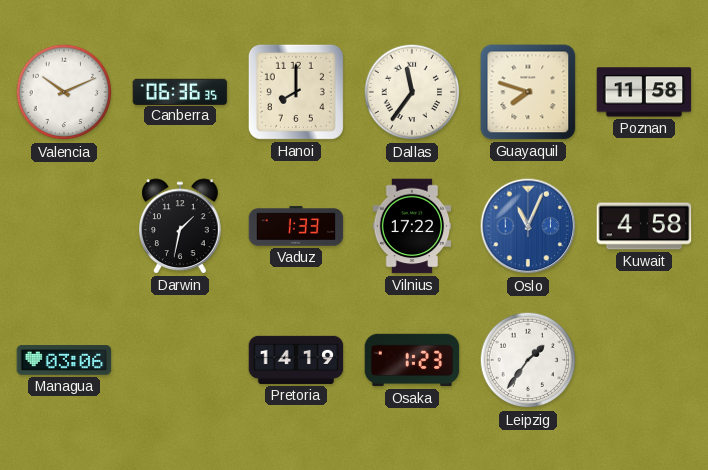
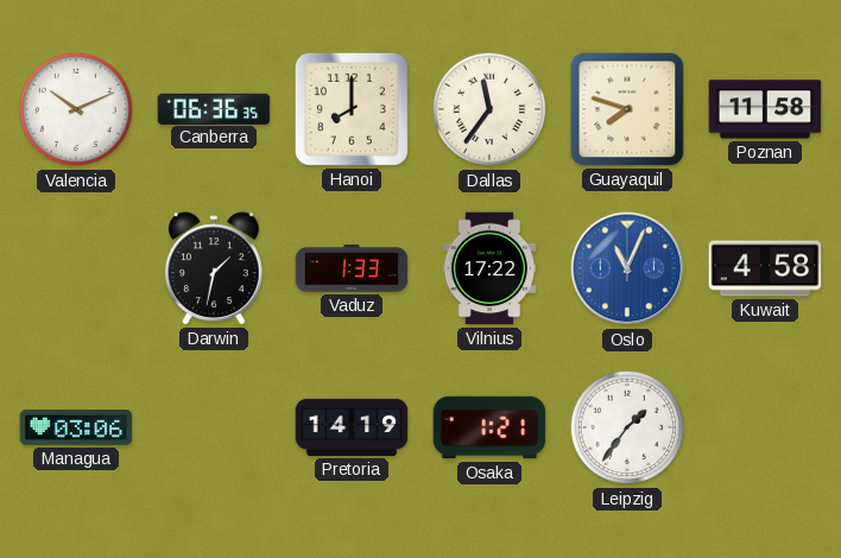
Osaka: 1:23 -> 1:21
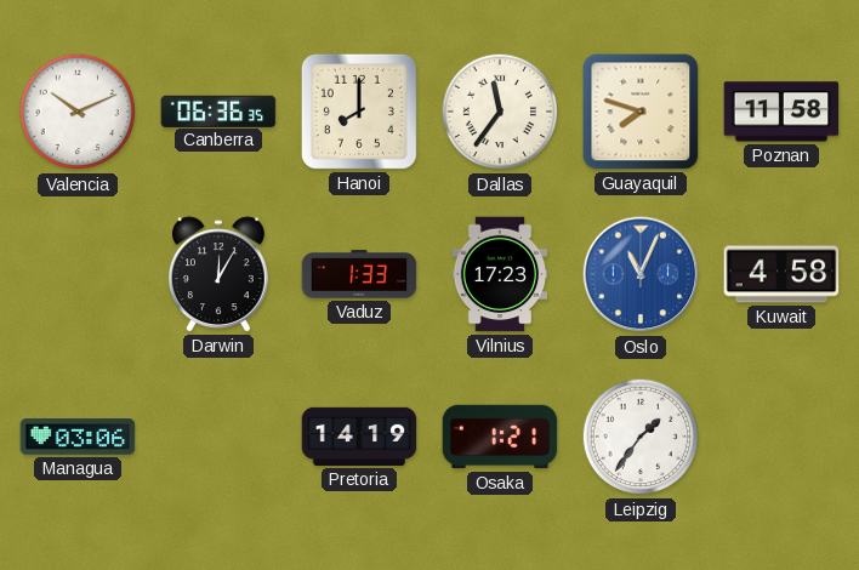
Darwin: 1:32 -> 12:05
Vilnius: 17:22 -> 17:23
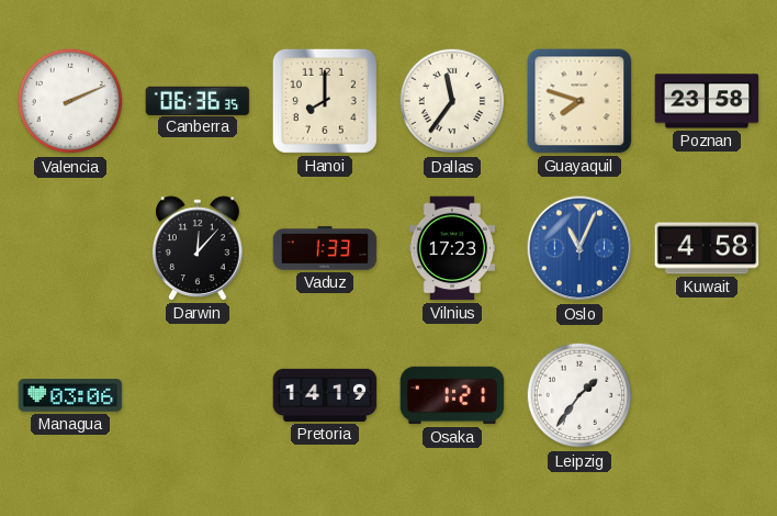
Valencia: 10:11 -> 2:11
Poznan: 11:58 -> 23:58
Darwin: 12:05 -> 12:07
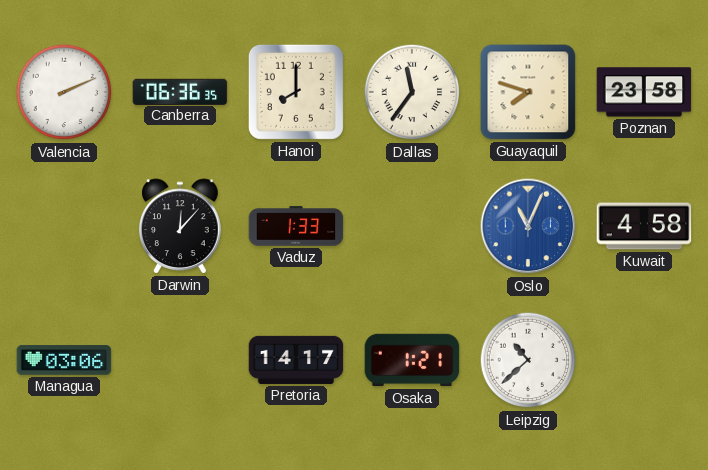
Vilnius: 17:23 -> none
Pretoria: 14:19 -> 14:17
Leipzig: 1:36 -> 10:38
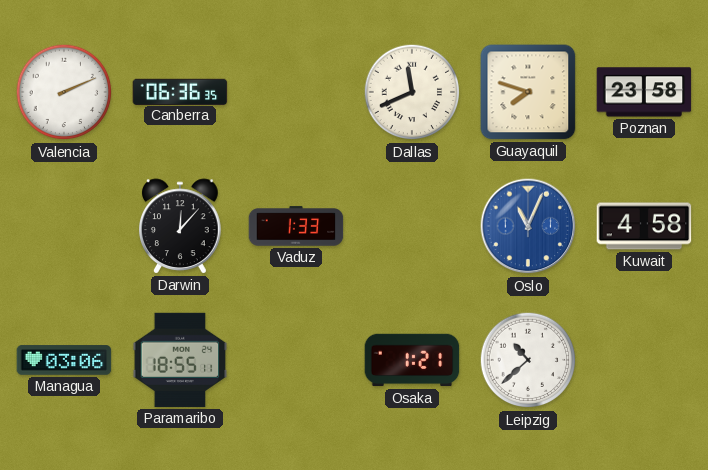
Hanoi: 8:00 -> none
Dallas: 11:36 -> 11:41
Paramaribo: none -> 18:55
Pretoria: 14:17 -> none
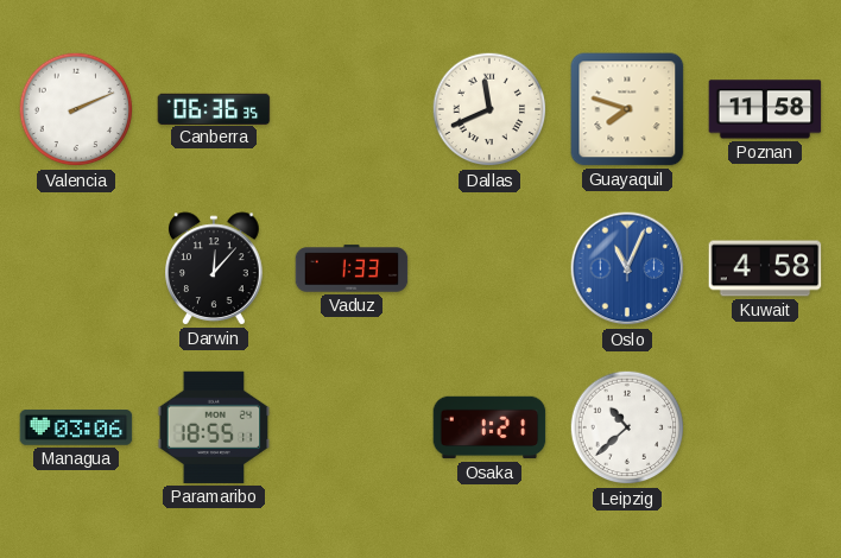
Poznan: 23:58 -> 11:58
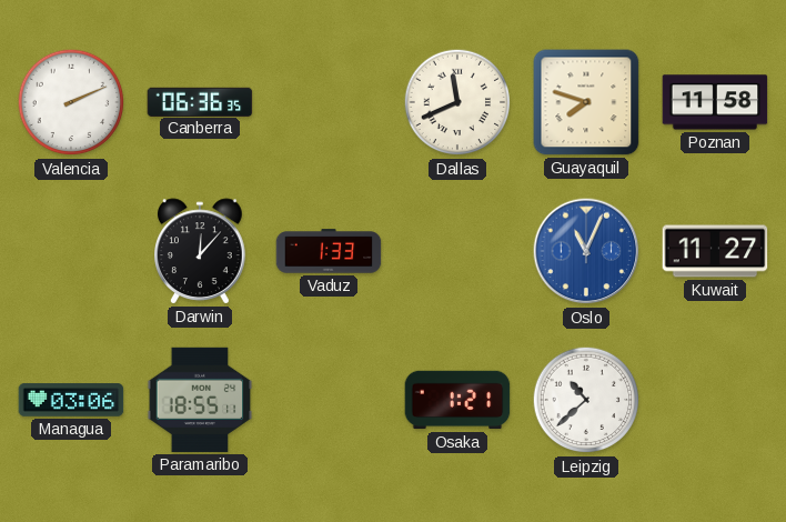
Kuwait: 4:58 -> 11:27
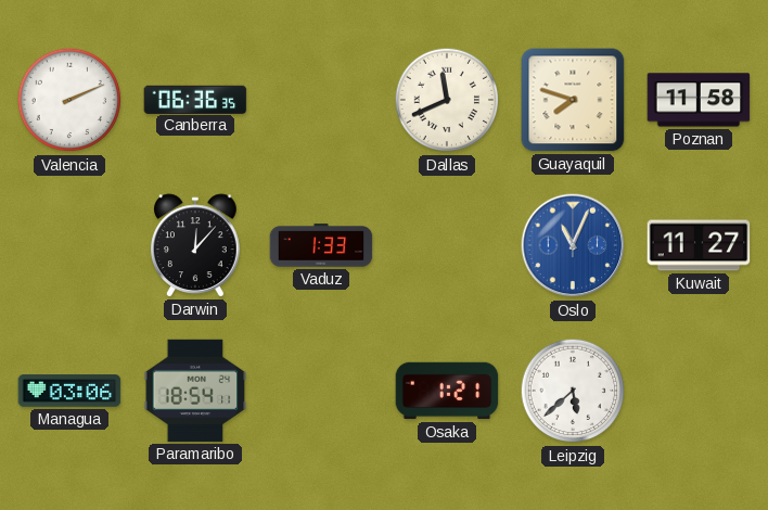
Paramaribo: 18:55 -> 18:54
Leipzig: 10:38 -> 5:38
